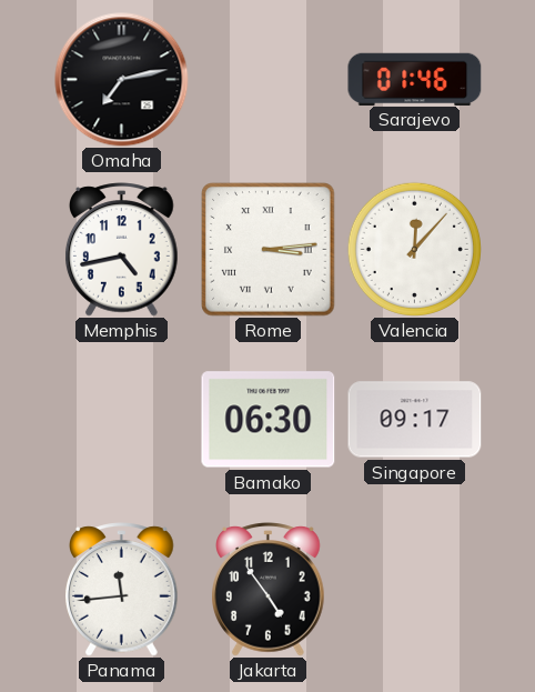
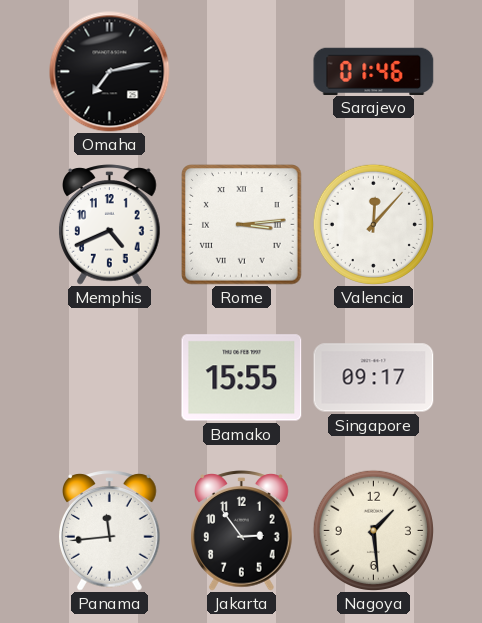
Memphis: 4:43 -> 4:41
Bamako: 06:30 -> 15:55
Jakarta: 4:54 -> 2:54
Nagoya: none -> 1:29
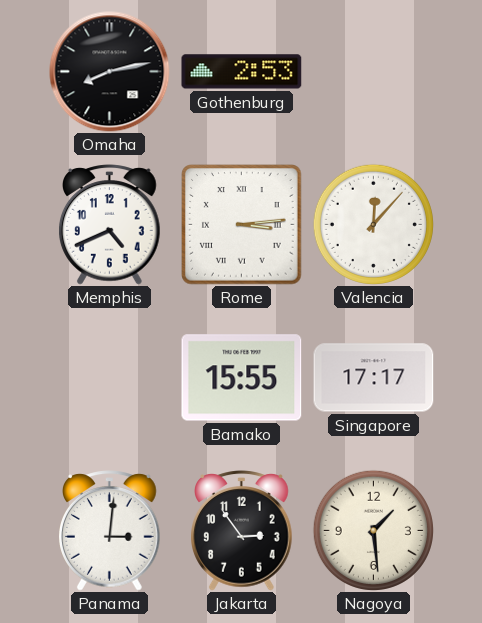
Omaha: 7:13 -> 8:13
Gothenburg: none -> 2:53
Sarajevo: 01:46 -> none
Singapore: 09:17 -> 17:17
Panama: 11:44 -> 3:01
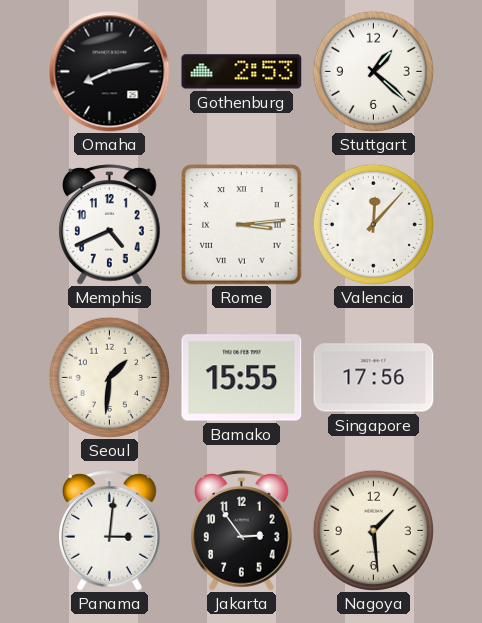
Stuttgart: none -> 1:22
Seoul: none -> 1:31
Singapore: 17:17 -> 17:56
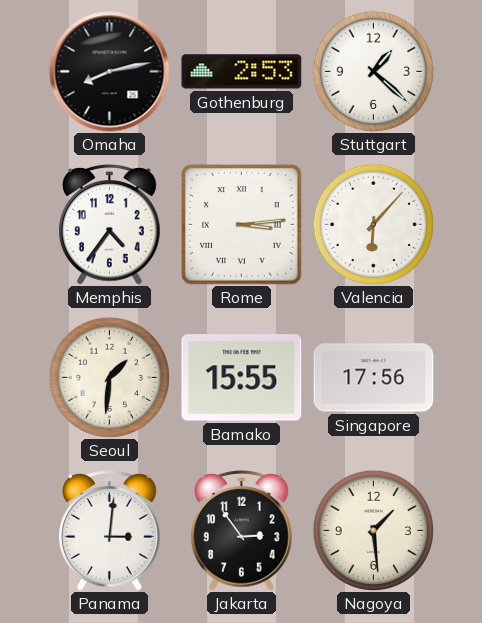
Memphis: 4:41 -> 4:36
Valencia: 12:07 -> 6:07
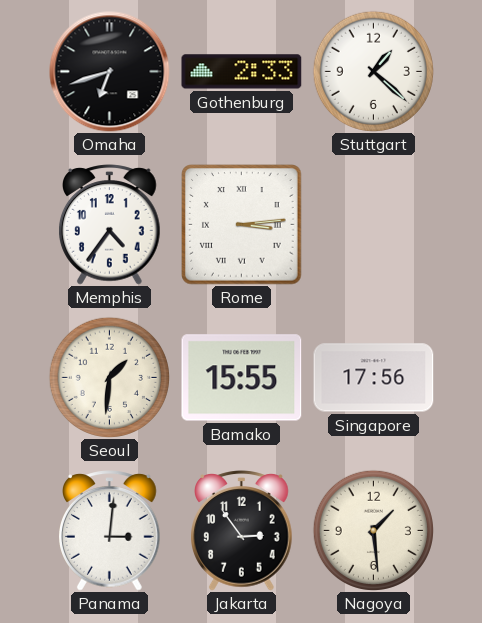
Omaha: 8:13 -> 6:42
Gothenburg: 2:53 -> 2:33
Valencia: 6:07 -> none
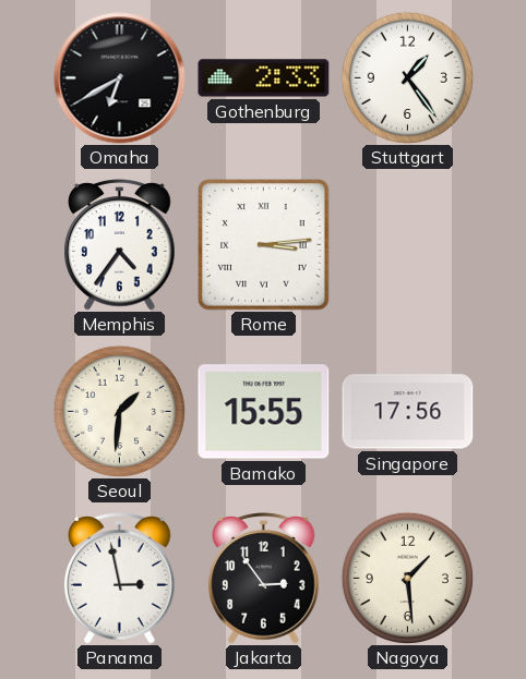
Omaha: 6:42 -> 6:40
Stuttgart: 1:22 -> 1:24
Panama: 3:01 -> 2:58
